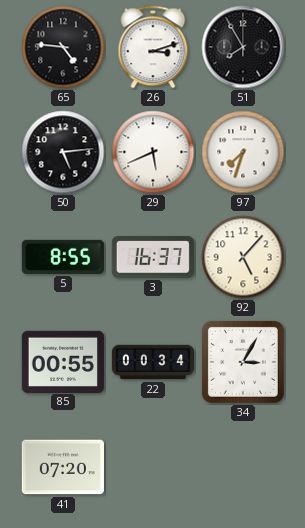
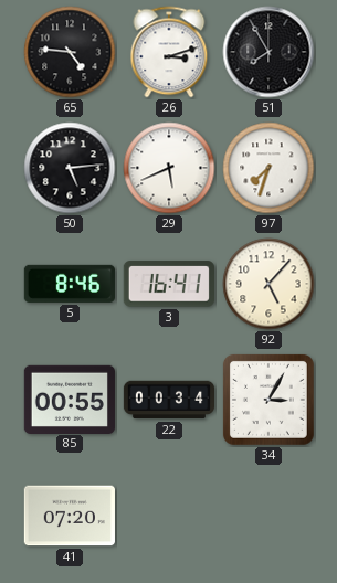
5: 8:55 -> 8:46
3: 16:37 -> 16:41
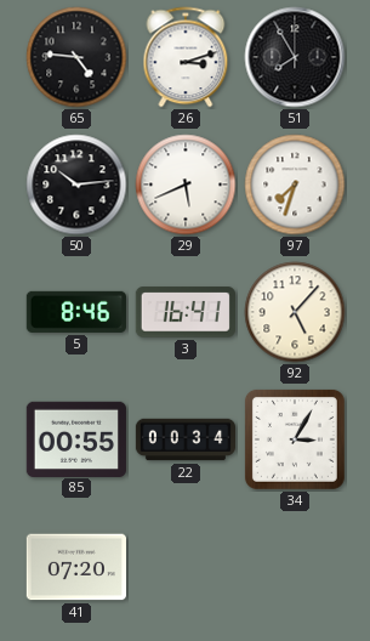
50: 5:14 -> 10:14
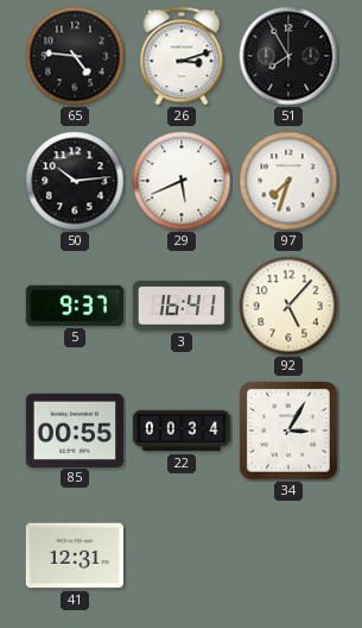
5: 8:46 -> 9:37
41: 07:20 -> 12:31
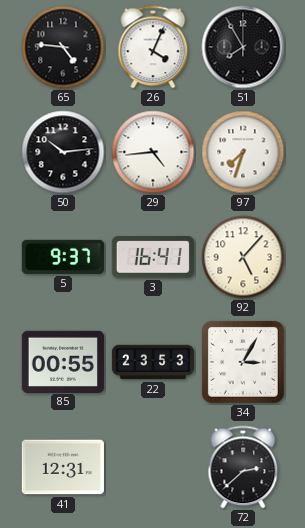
26: 3:12 -> 4:04
29: 5:41 -> 4:44
22: 00:34 -> 23:53
72: none -> 2:38
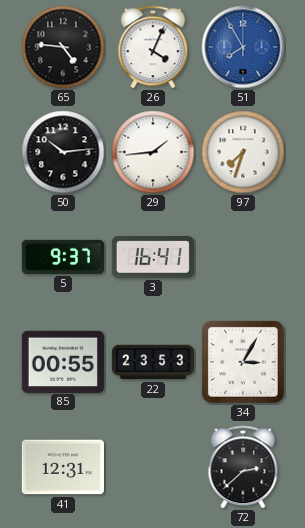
51 dial: black -> blue
29: 4:44 -> 1:44
92: 5:07 -> none
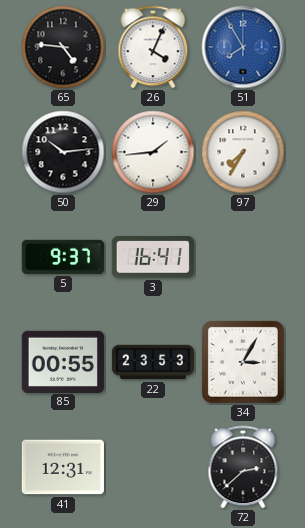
97: 7:33 -> 7:35
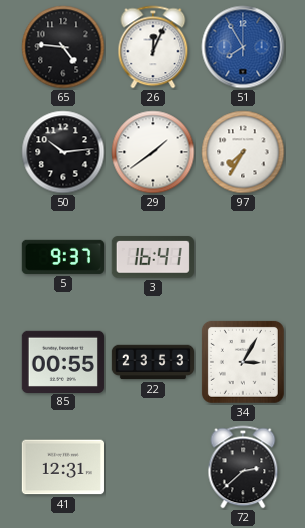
26: 4:04 -> 12:04
29: 1:44 -> 1:39
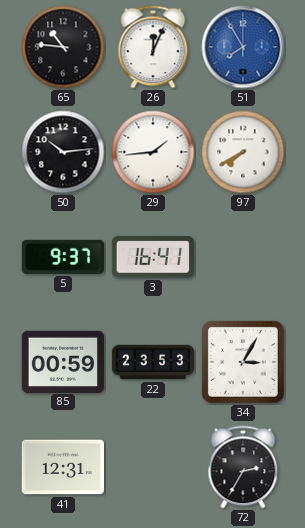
65: 4:46 -> 10:46
29: 1:39 -> 1:44
97: 7:35 -> 7:40
85: 00:55 -> 00:59
72: 2:38 -> 2:35
